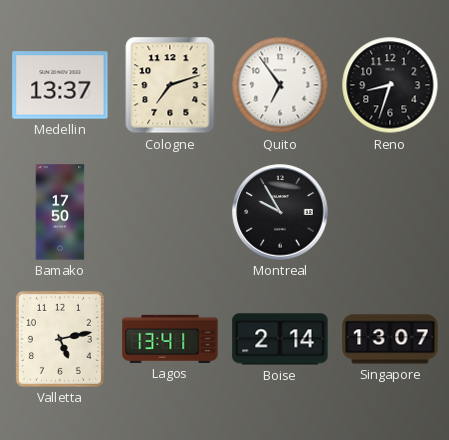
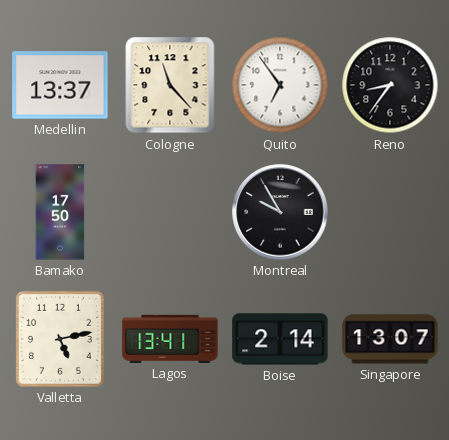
Cologne: 7:12 -> 11:23
Reno: 8:33 -> 8:36
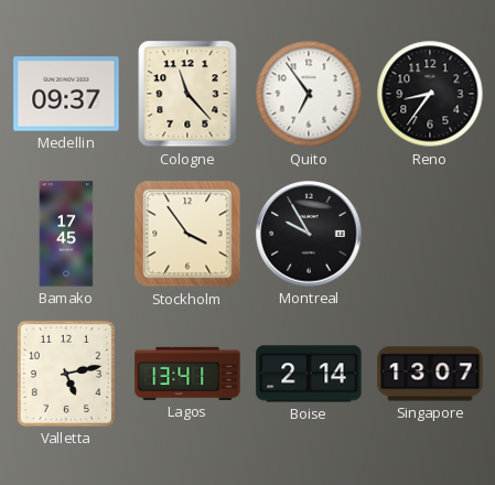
Medellin: 13:37 -> 09:37
Bamako: 17:50 -> 17:45
Stockholm: none -> 3:54
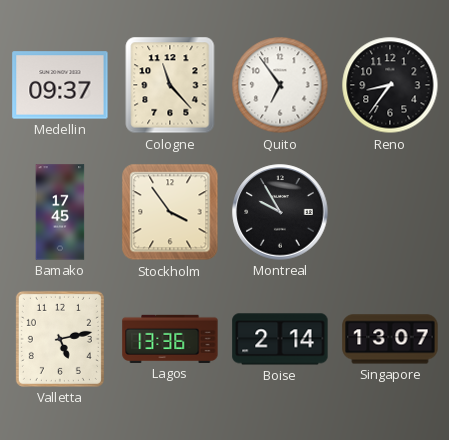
Lagos: 13:41 -> 13:36
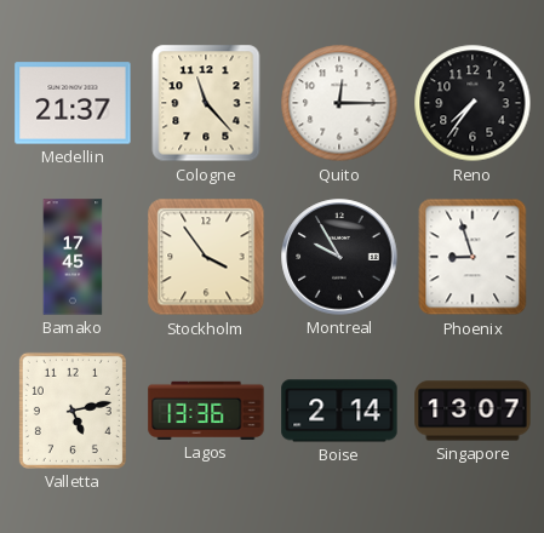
Medellin: 09:37 -> 21:37
Quito: 6:54 -> 12:15
Reno: 8:36 -> 7:36
Phoenix: none -> 8:57
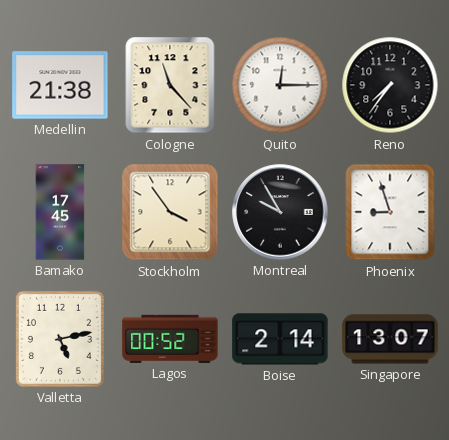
Medellin: 21:37 -> 21:38
Lagos: 13:36 -> 00:52
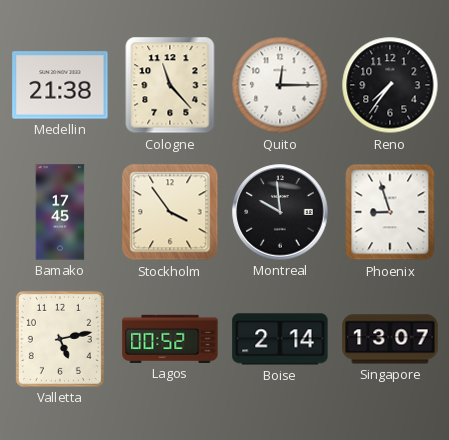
Montreal: 9:55 -> 9:59
